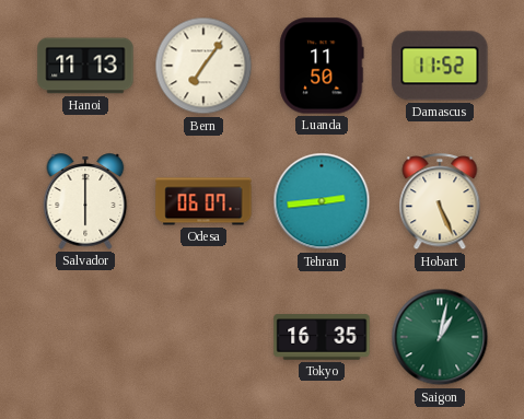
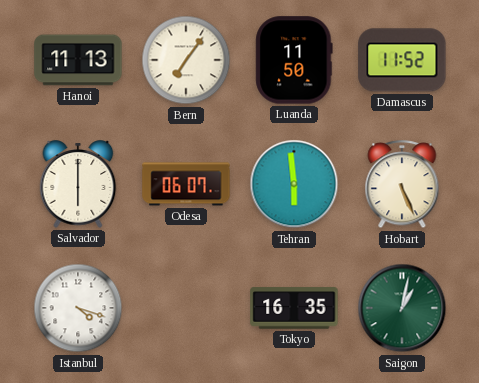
Tehran: 2:44 -> 5:59
Istanbul: none -> 4:18
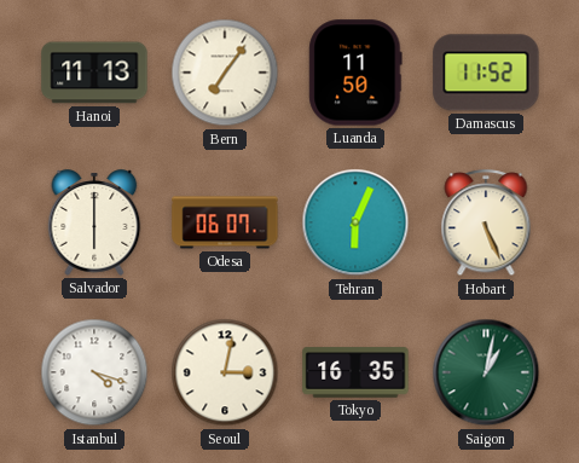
Tehran: 5:59 -> 6:04
Seoul: none -> 3:02
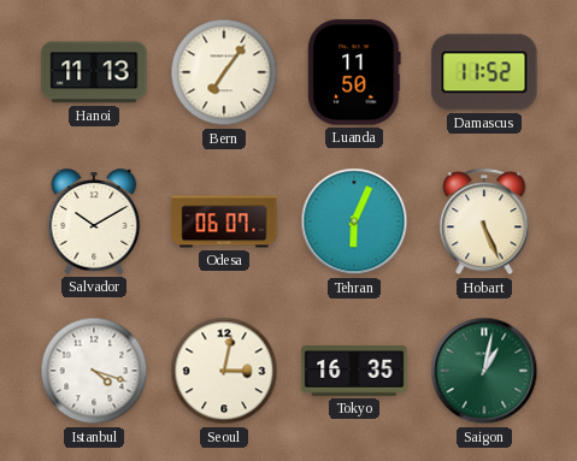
Salvador: 6:00 -> 10:10
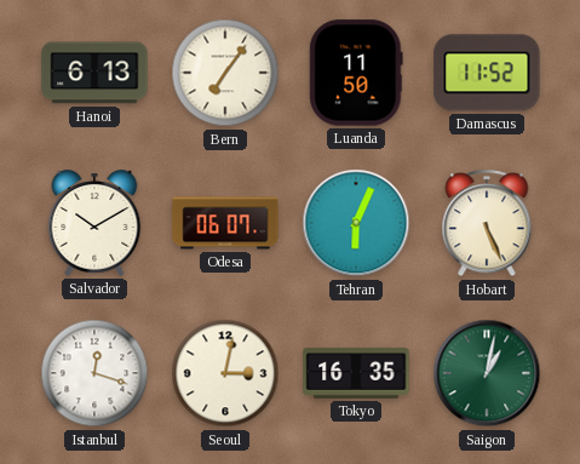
Hanoi: 11:13 -> 6:13
Istanbul: 4:18 -> 12:18
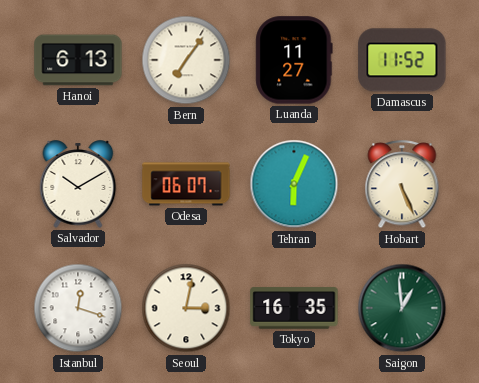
Luanda: 11:50 -> 11:27
Saigon: 1:02 -> 12:59
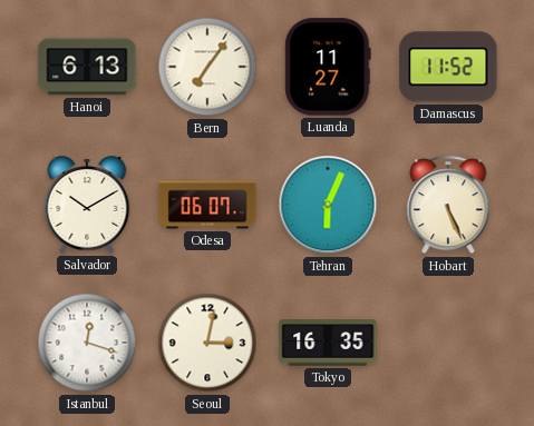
Saigon: 12:59 -> none
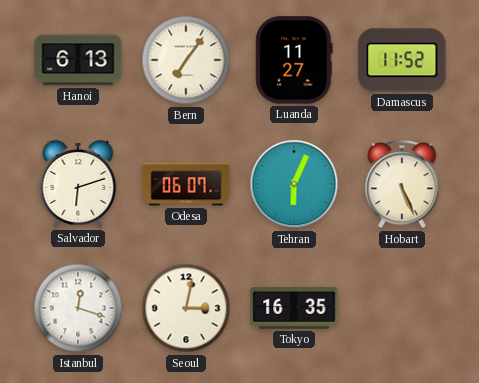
Salvador: 10:10 -> 6:12
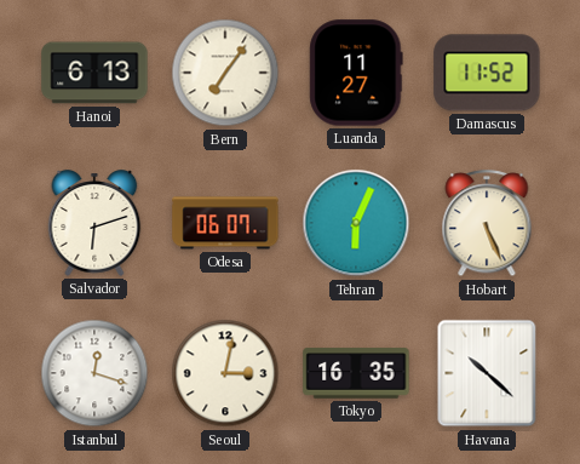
Havana: none -> 10:22
